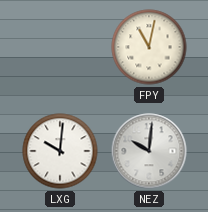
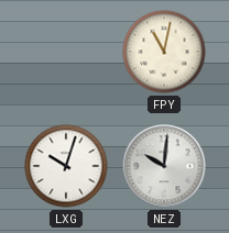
LXG: 10:01 -> 10:03
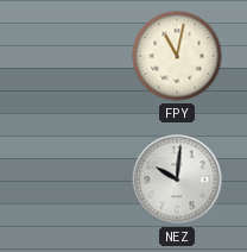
LXG: 10:03 -> none
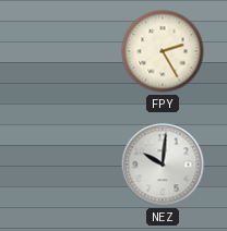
FPY: 11:02 -> 2:25
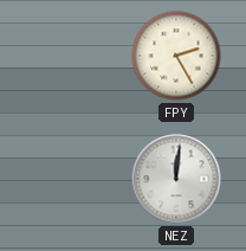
NEZ: 10:01 -> 12:01
